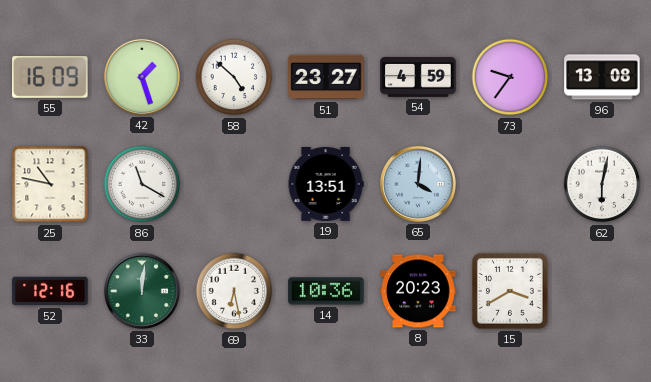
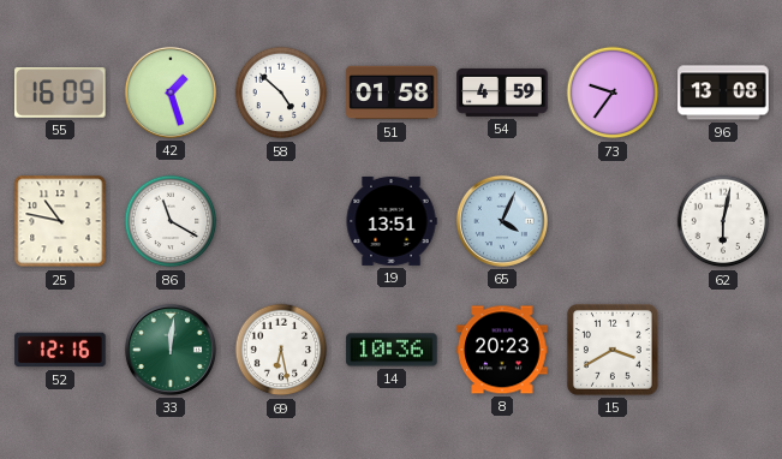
51: 23:27 -> 01:58
65: 4:01 -> 4:04
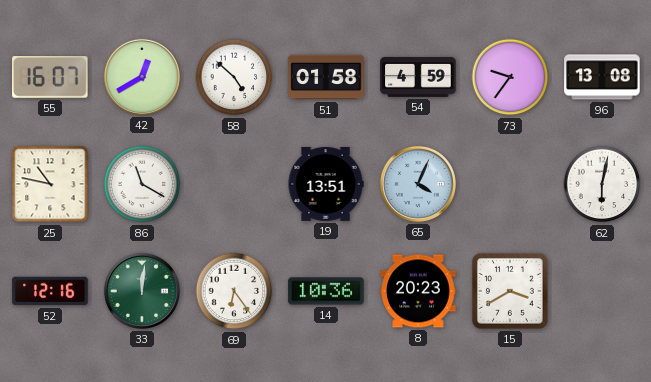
55: 16:09 -> 16:07
42: 1:27 -> 12:40
69: 6:28 -> 6:24
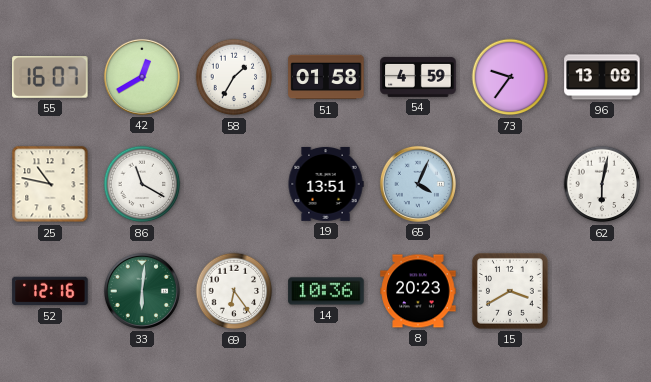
58: 4:52 -> 1:35
33: 12:01 -> 6:01
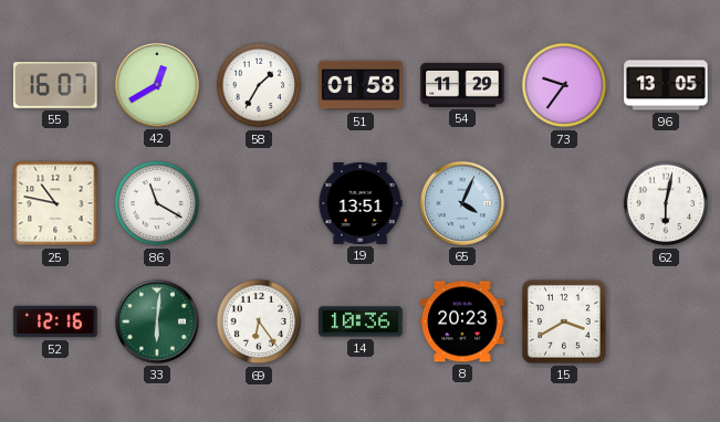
54: 4:59 -> 11:29
96: 13:08 -> 13:05
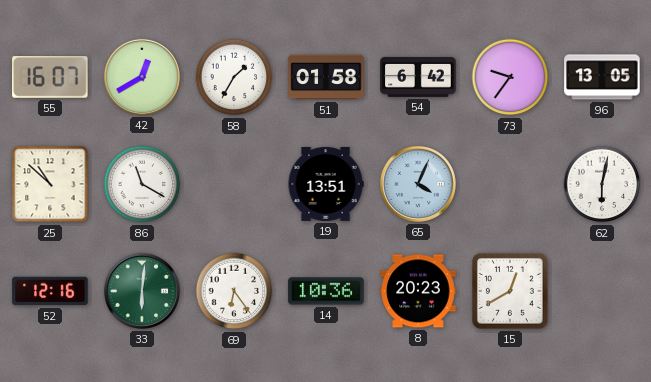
54: 11:29 -> 6:42
25: 10:47 -> 10:52
15: 3:40 -> 12:40
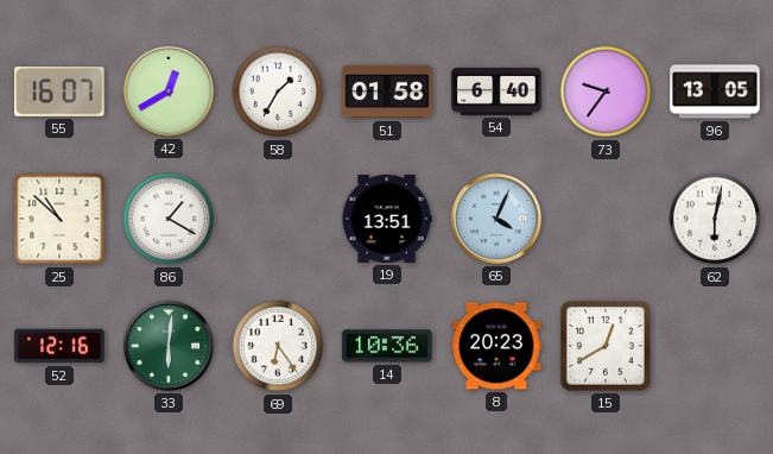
54: 6:42 -> 6:40
86: 11:20 -> 1:20
